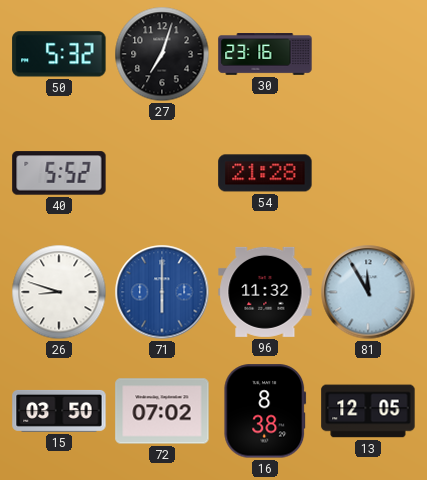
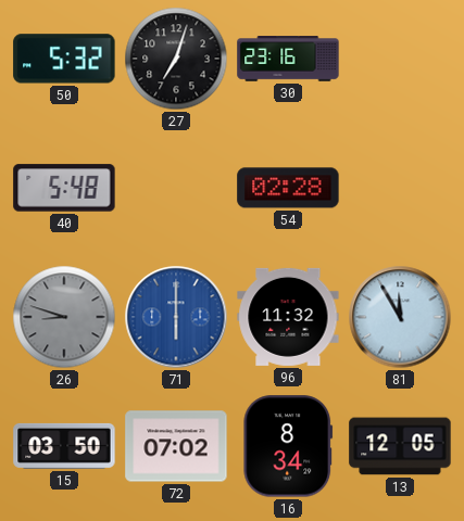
40: 5:52 -> 5:48
54: 21:28 -> 02:28
26 dial: white -> grey
16: 8:38 -> 8:34
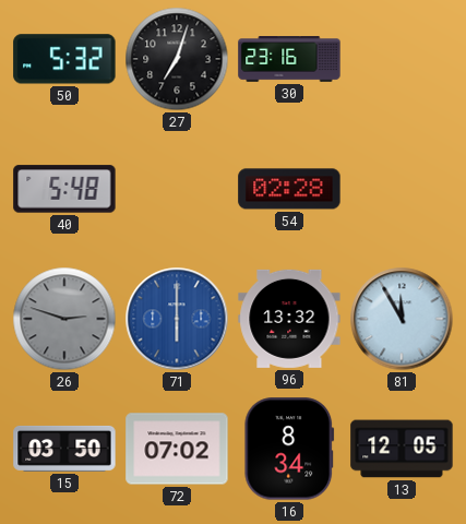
26: 8:48 -> 2:48
96: 11:32 -> 13:32
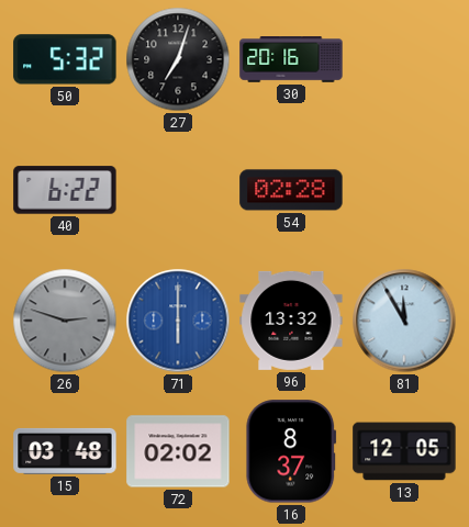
30: 23:16 -> 20:16
40: 5:48 -> 6:22
15: 03:50 -> 03:48
72: 07:02 -> 02:02
16: 8:34 -> 8:37
